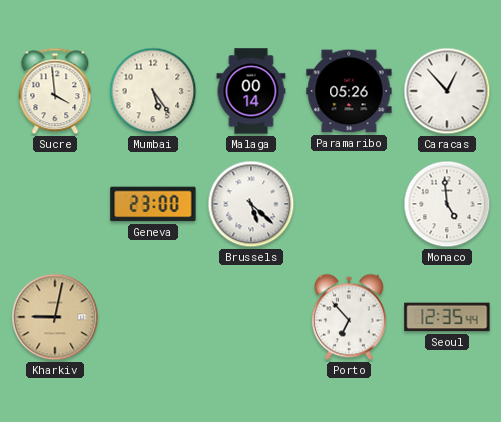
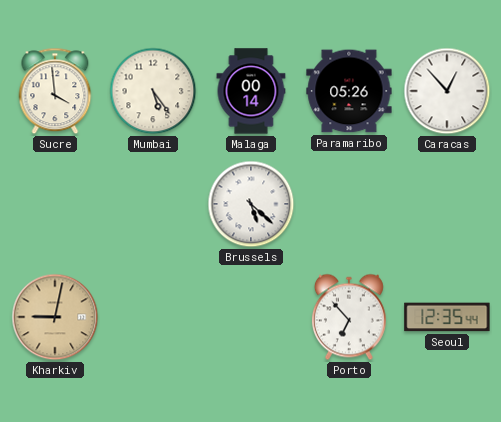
Geneva: 23:00 -> none
Monaco: 4:59 -> none
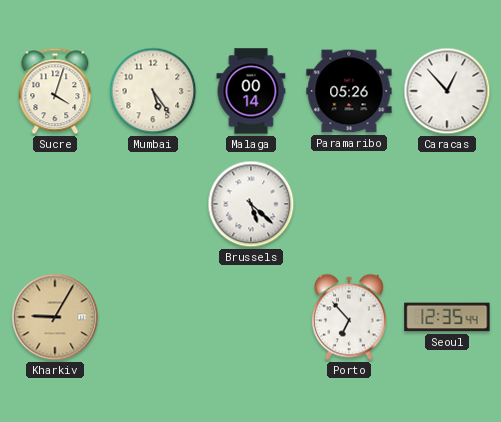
Sucre: 3:59 -> 4:03
Kharkiv: 9:02 -> 9:05
